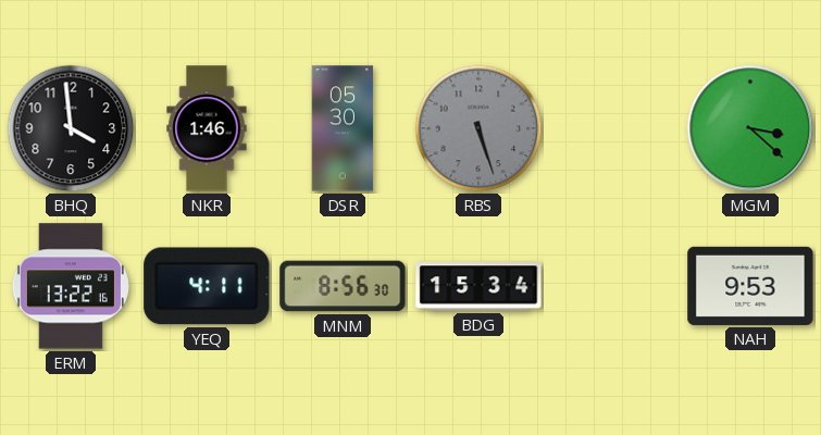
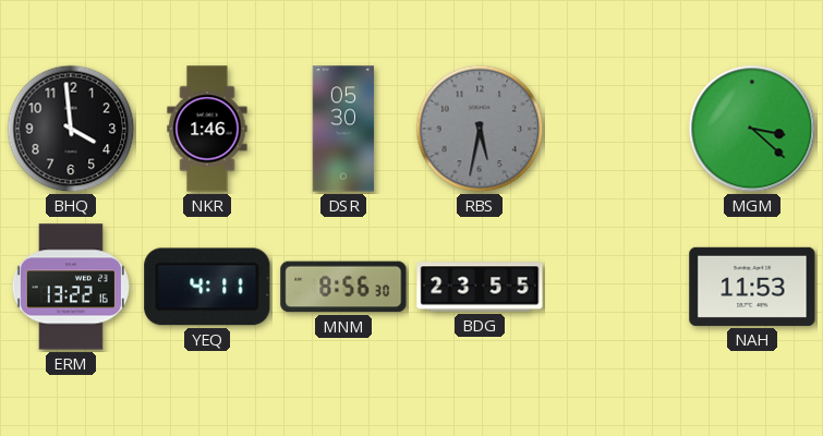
RBS: 5:27 -> 5:32
BDG: 15:34 -> 23:55
NAH: 9:53 -> 11:53
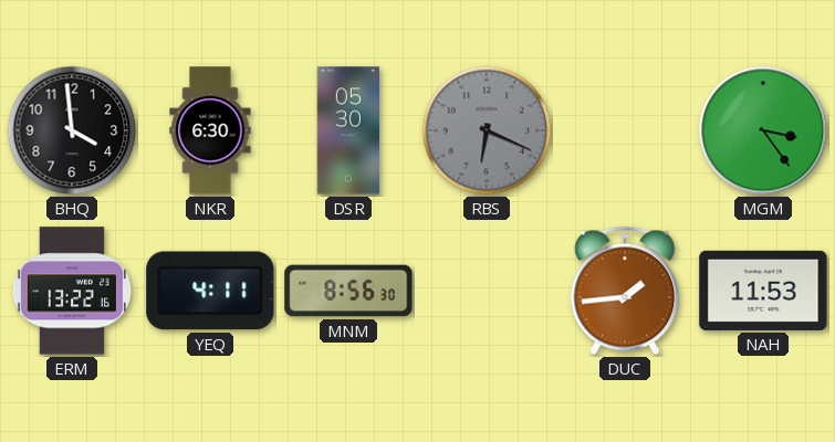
NKR: 1:46 -> 6:30
RBS: 5:32 -> 6:19
MGM: 3:22 -> 3:24
BDG: 23:55 -> none
DUC: none -> 1:44
